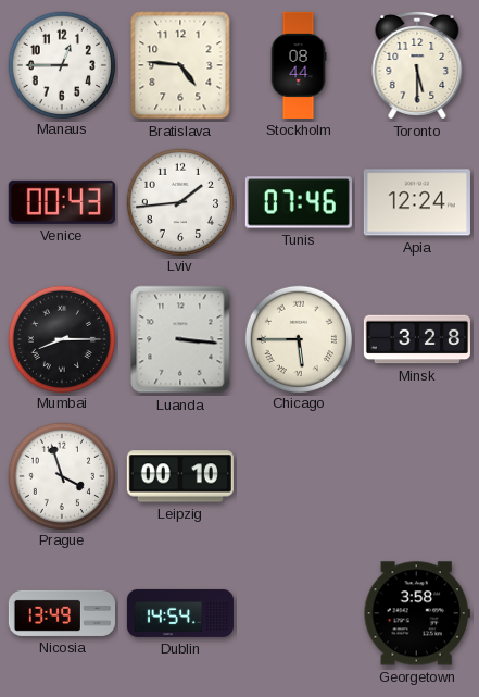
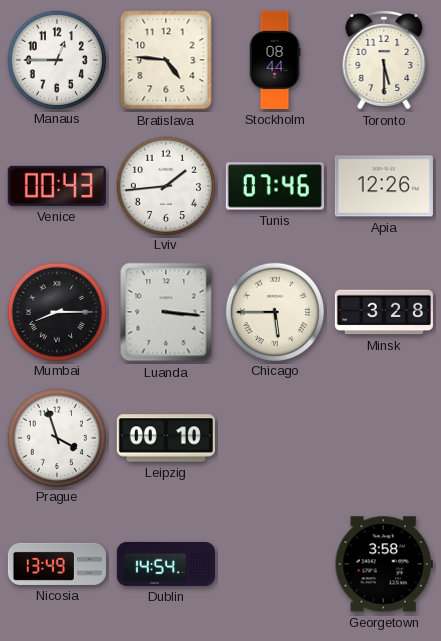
Apia: 12:24 -> 12:26
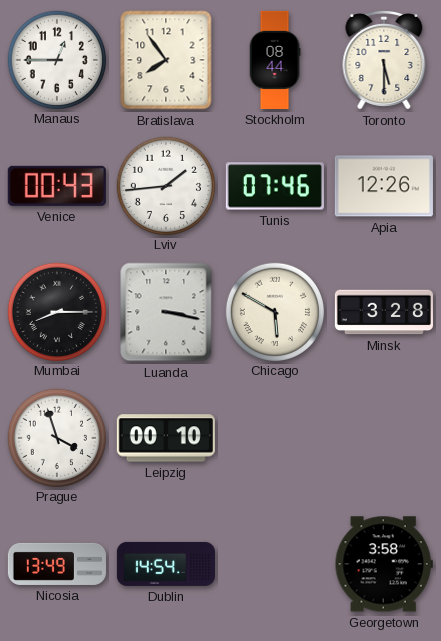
Bratislava: 4:46 -> 7:54
Luanda: 3:16 -> 3:17
Chicago: 5:45 -> 5:50
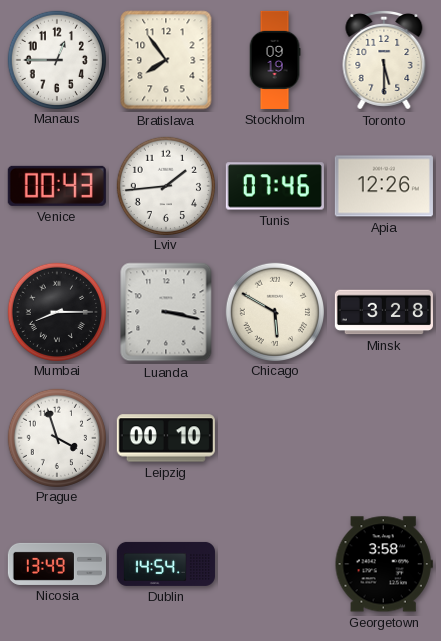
Stockholm: 08:44 -> 09:19
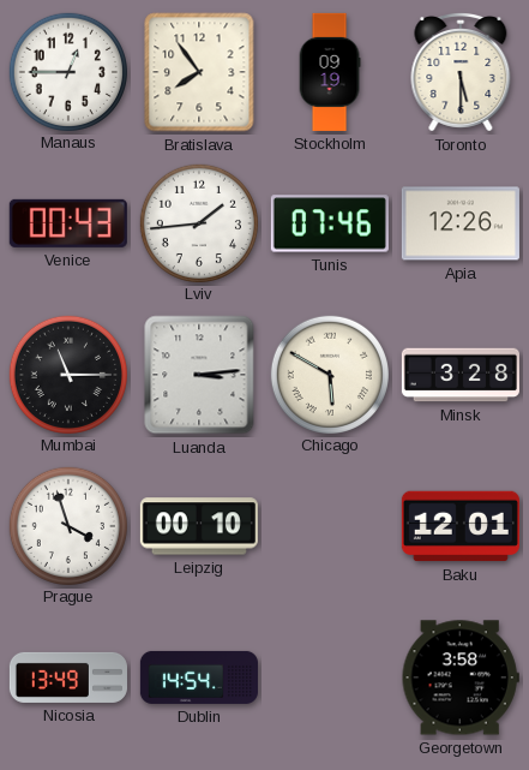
Mumbai: 8:15 -> 11:15
Luanda: 3:17 -> 3:14
Baku: none -> 12:01
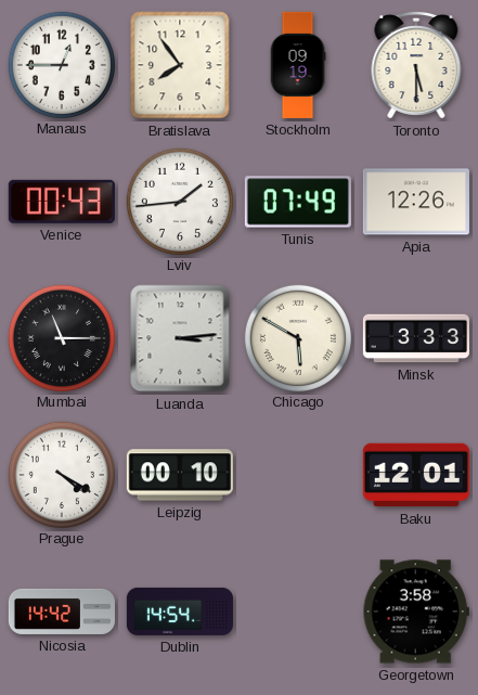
Tunis: 07:46 -> 07:49
Minsk: 3:28 -> 3:33
Prague: 3:57 -> 4:20
Nicosia: 13:49 -> 14:42
